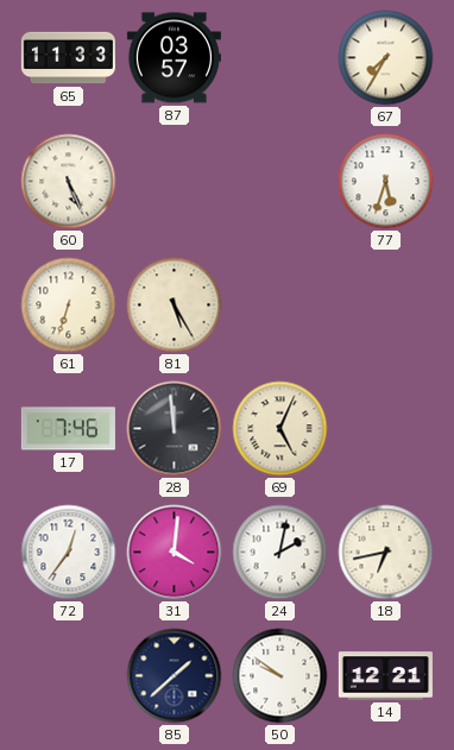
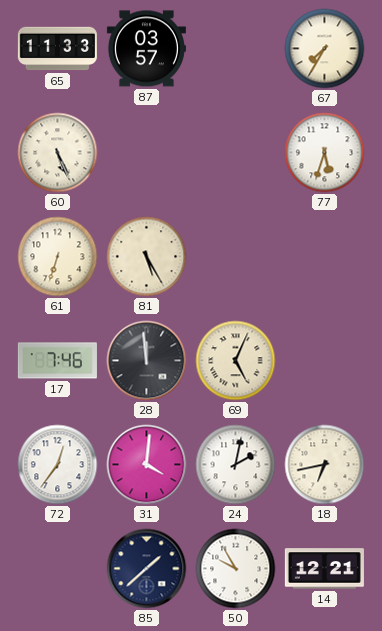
50: 9:51 -> 9:55
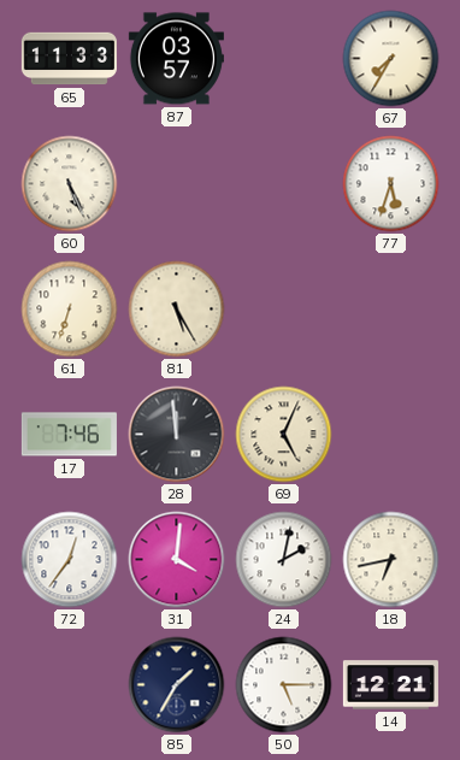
85: 1:38 -> 1:35
50: 9:55 -> 5:15
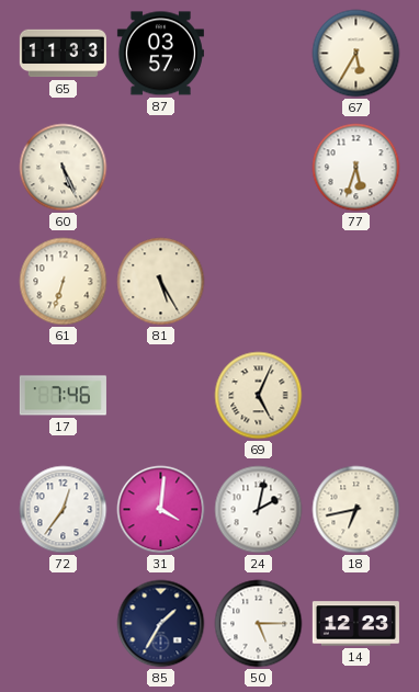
67: 7:35 -> 5:35
28: 11:59 -> none
14: 12:21 -> 12:23
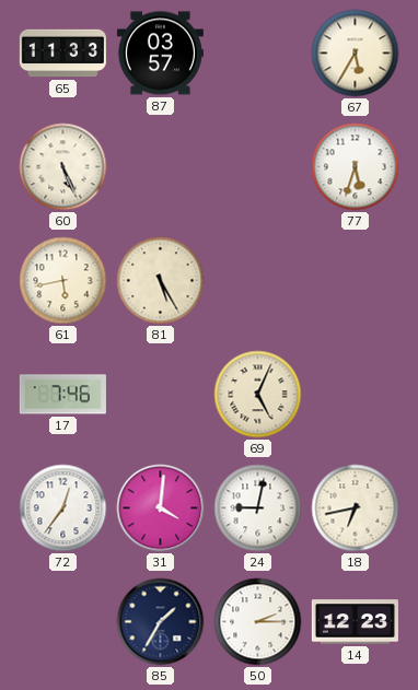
61: 6:33 -> 5:43
24: 2:02 -> 9:02
50: 5:15 -> 2:15
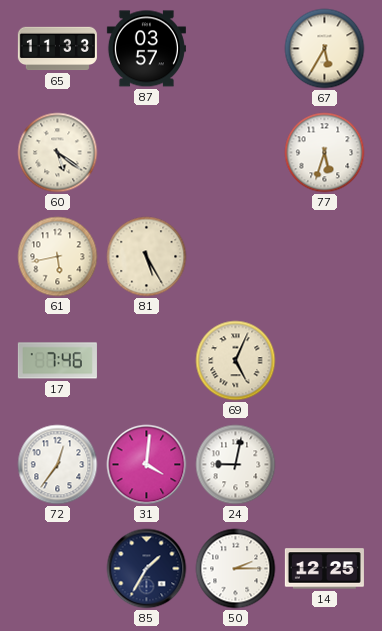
60: 5:26 -> 5:21
18: 6:43 -> none
14: 12:23 -> 12:25
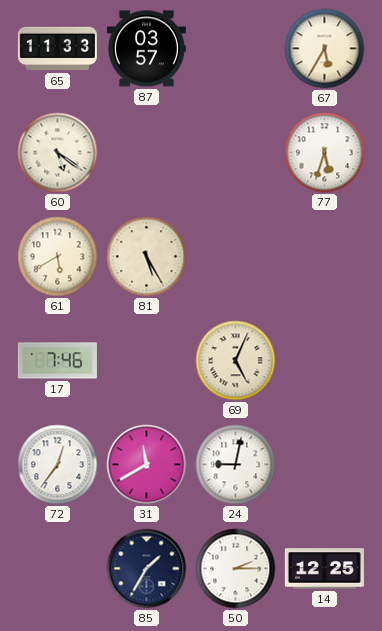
61: 5:43 -> 5:40
31: 4:01 -> 11:40
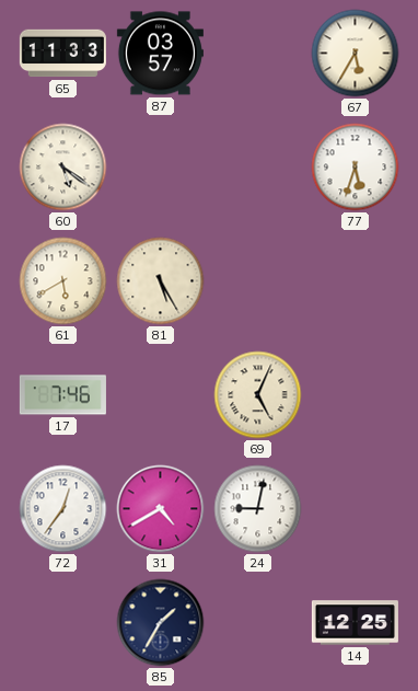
31: 11:40 -> 4:40
50: 2:15 -> none
